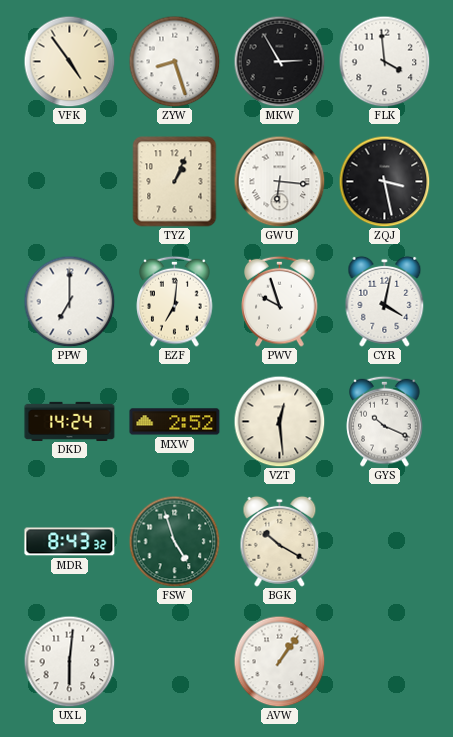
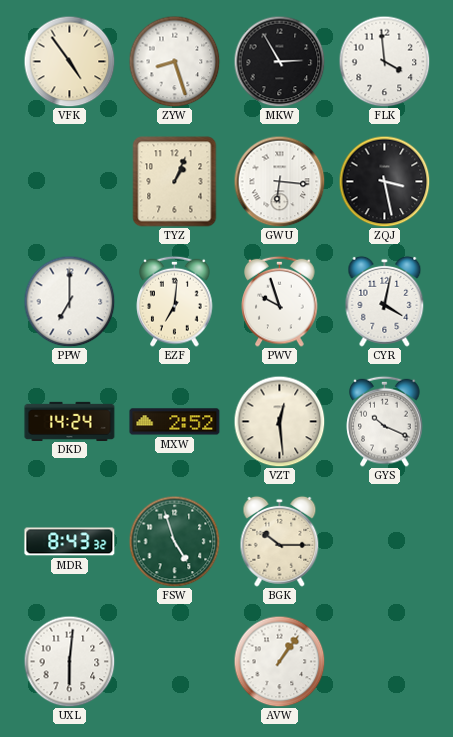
BGK: 10:20 -> 10:15
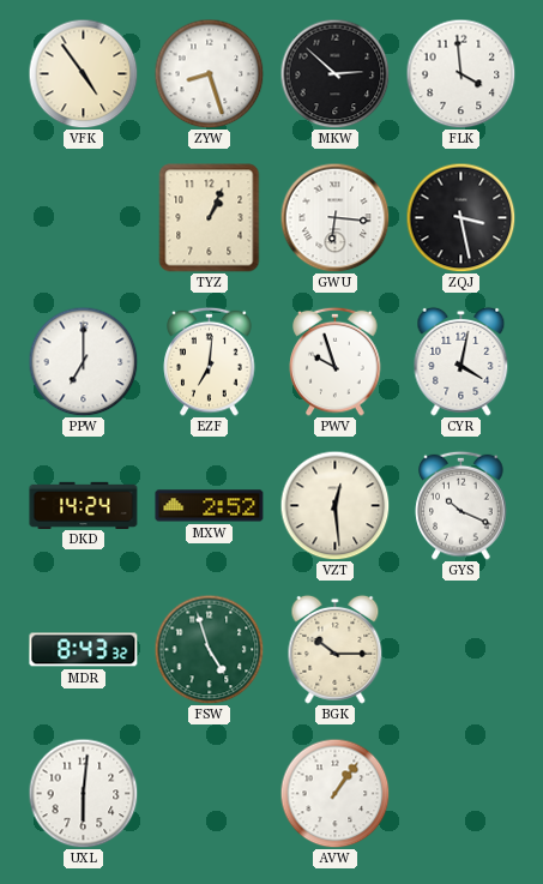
MKW: 2:55 -> 2:52
